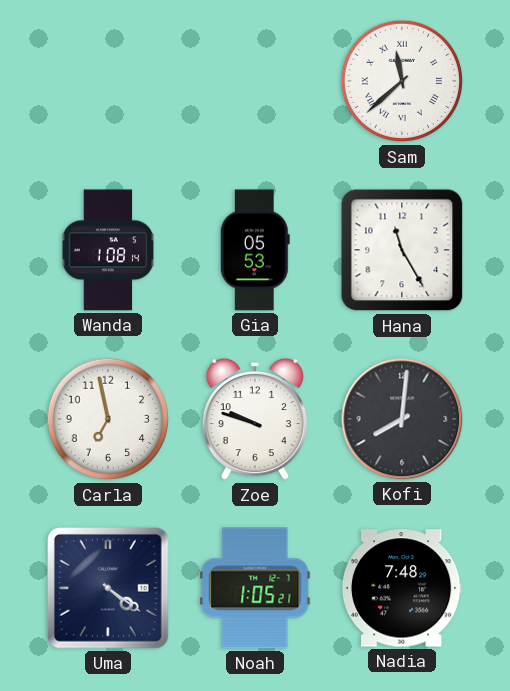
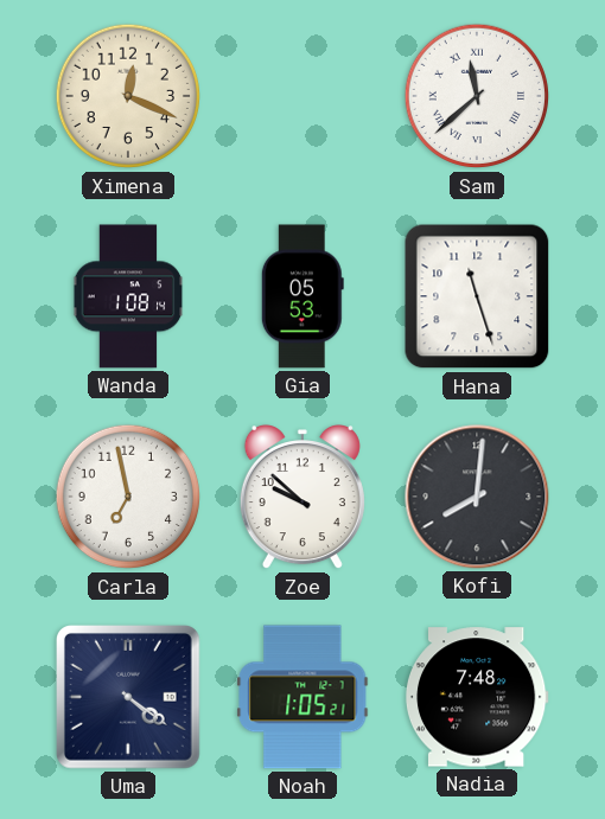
Ximena: none -> 12:19
Hana: 11:25 -> 11:27
Zoe: 9:48 -> 9:52
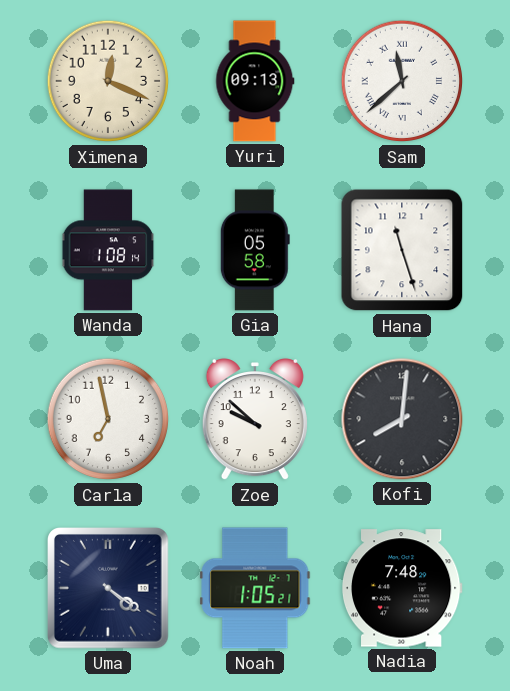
Yuri: none -> 09:13
Gia: 05:53 -> 05:58
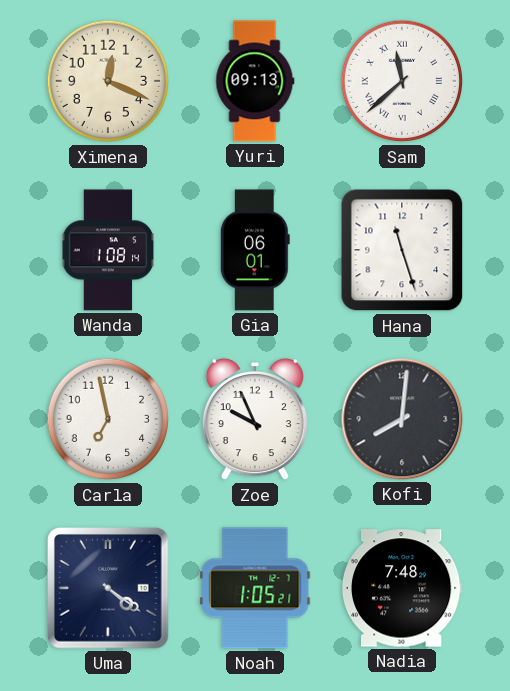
Gia: 05:58 -> 06:01
Zoe: 9:52 -> 9:56
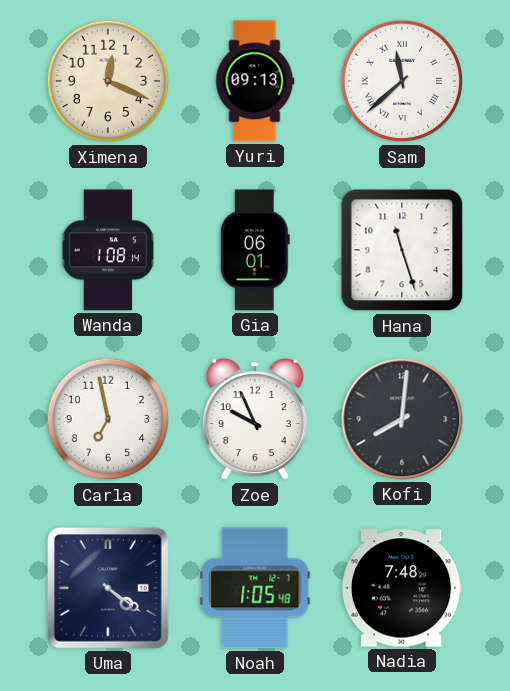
Noah: 1:05:21 -> 1:05:48
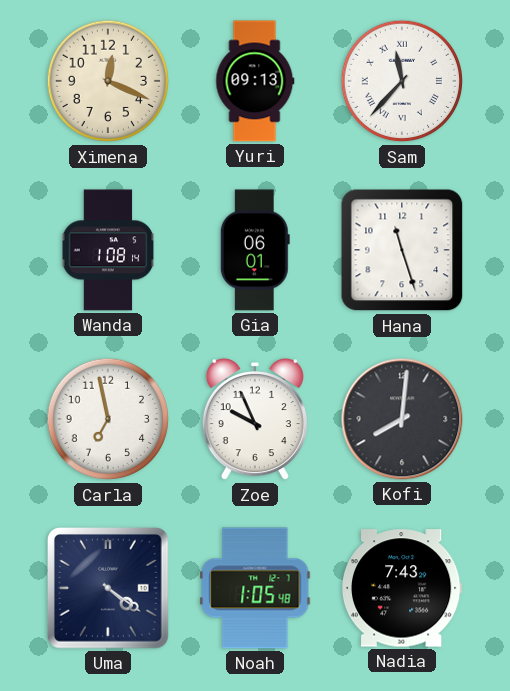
Sam: 11:38 -> 11:37
Nadia: 7:48 -> 7:43
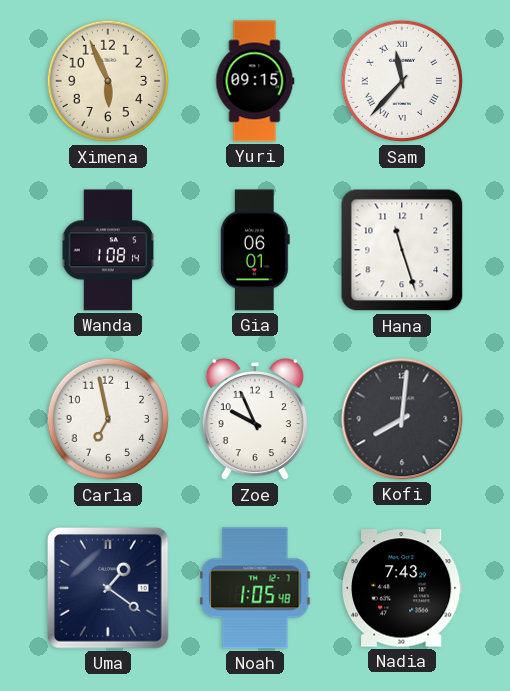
Ximena: 12:19 -> 5:56
Yuri: 09:13 -> 09:15
Uma: 4:21 -> 1:21
